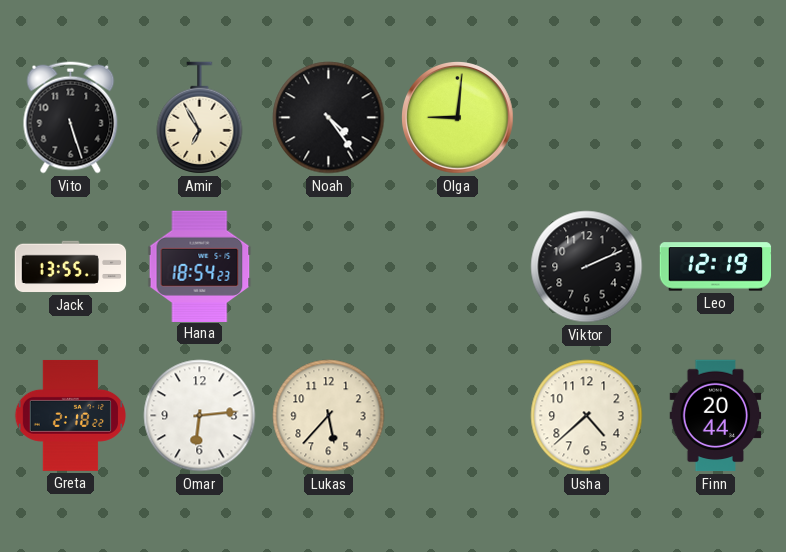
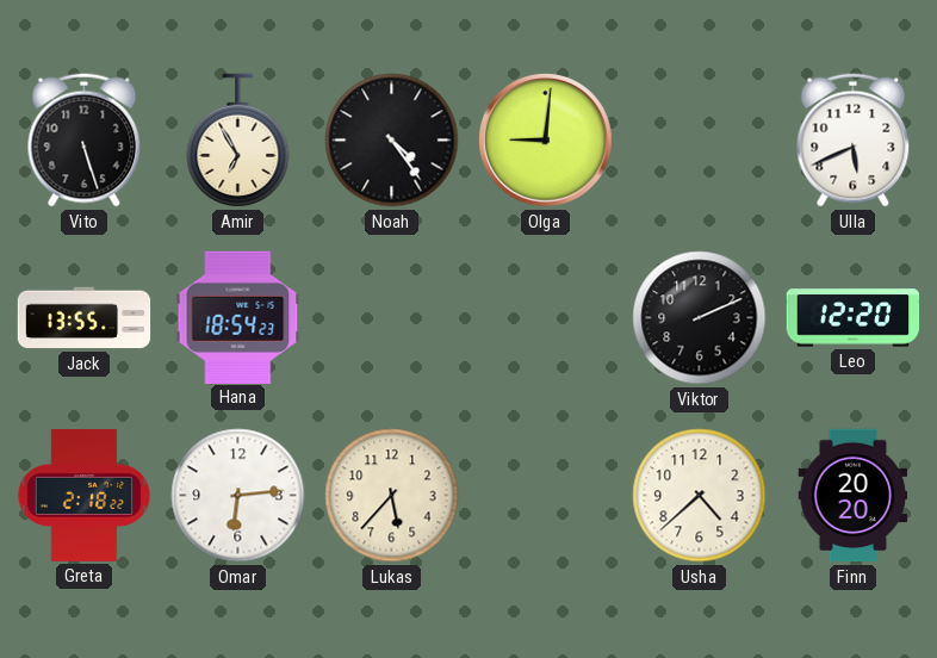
Ulla: none -> 5:41
Leo: 12:19 -> 12:20
Finn: 20:44 -> 20:20
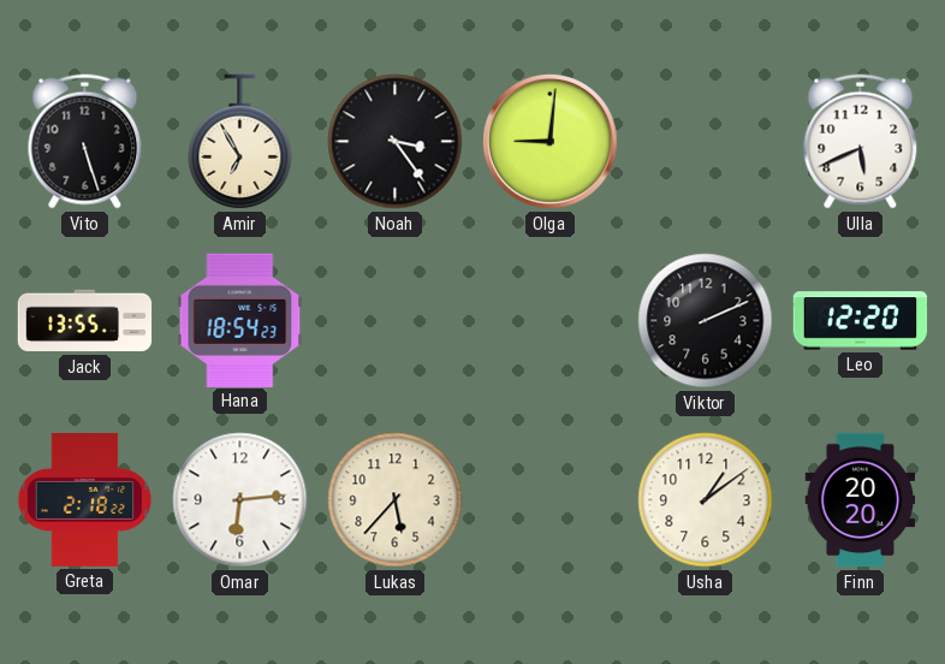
Noah: 4:24 -> 3:24
Usha: 4:38 -> 1:09
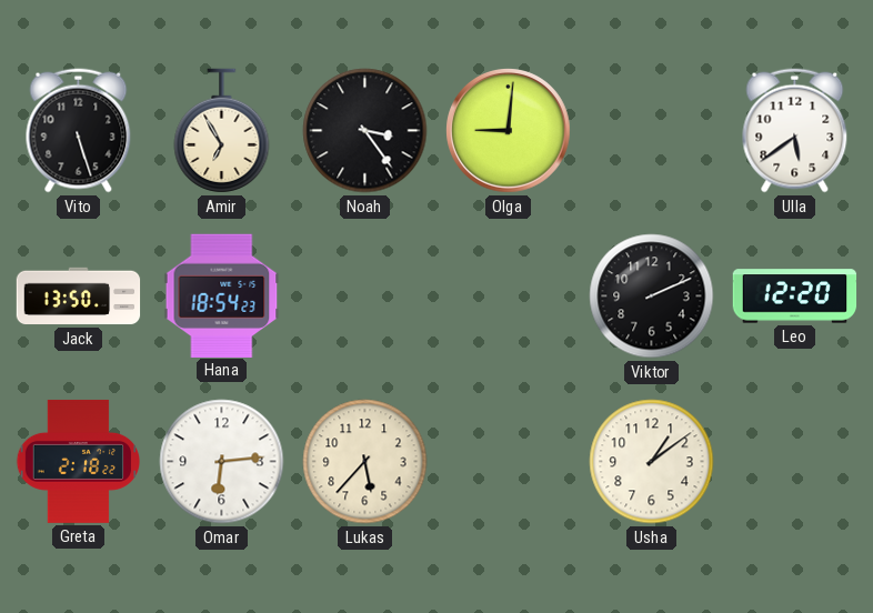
Ulla: 5:41 -> 5:39
Jack: 13:55 -> 13:50
Finn: 20:20 -> none
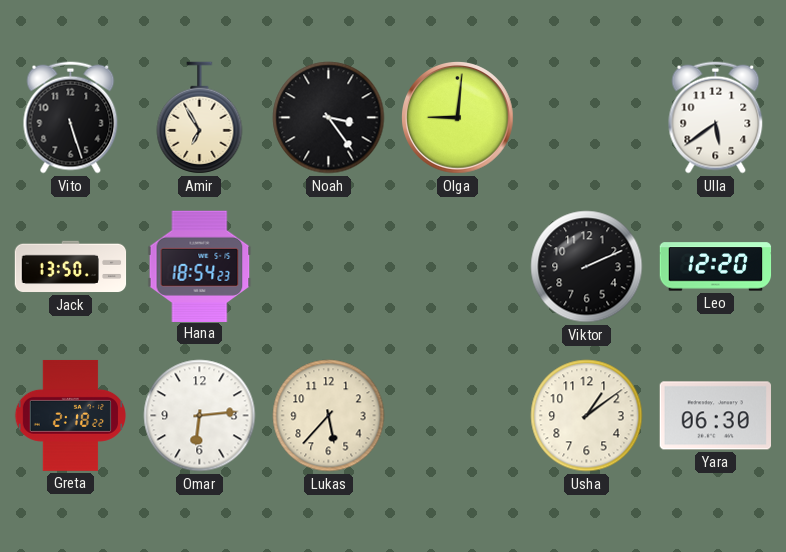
Yara: none -> 06:30
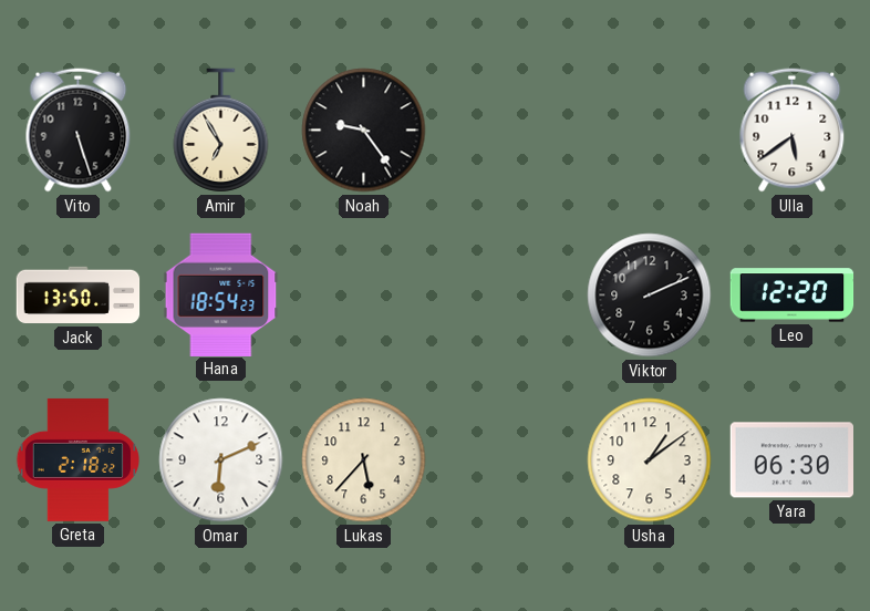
Noah: 3:24 -> 9:24
Olga: 9:01 -> none
Omar: 6:14 -> 6:11
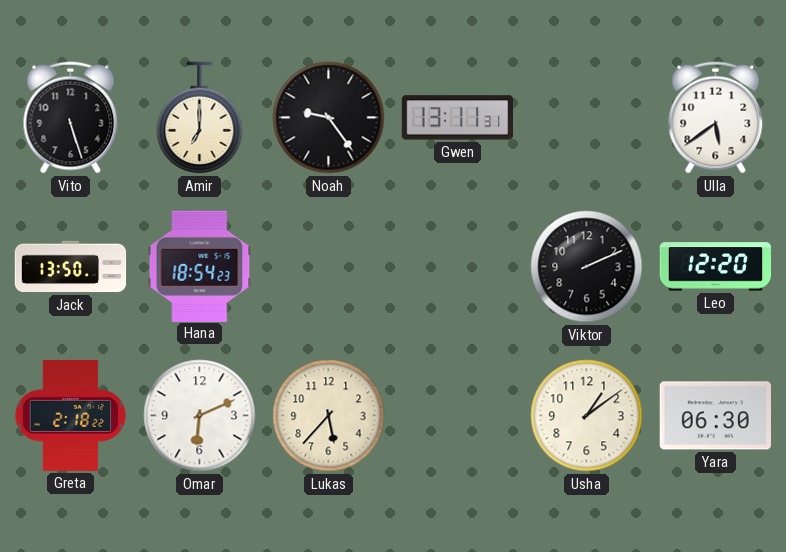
Amir: 6:55 -> 7:00
Gwen: none -> 13:11
